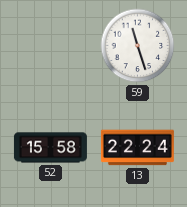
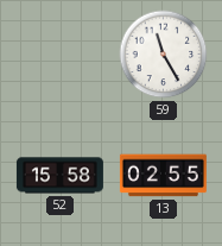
59: 11:27 -> 11:25
13: 22:24 -> 02:55
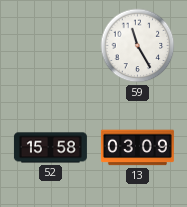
13: 02:55 -> 03:09
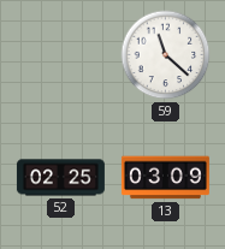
59: 11:25 -> 11:22
52: 15:58 -> 02:25
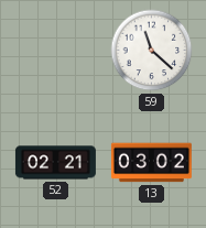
52: 02:25 -> 02:21
13: 03:09 -> 03:02
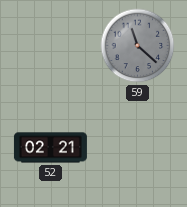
59 dial: white -> grey
13: 03:02 -> none
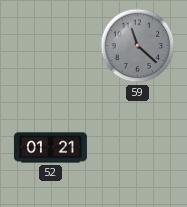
52: 02:21 -> 01:21
